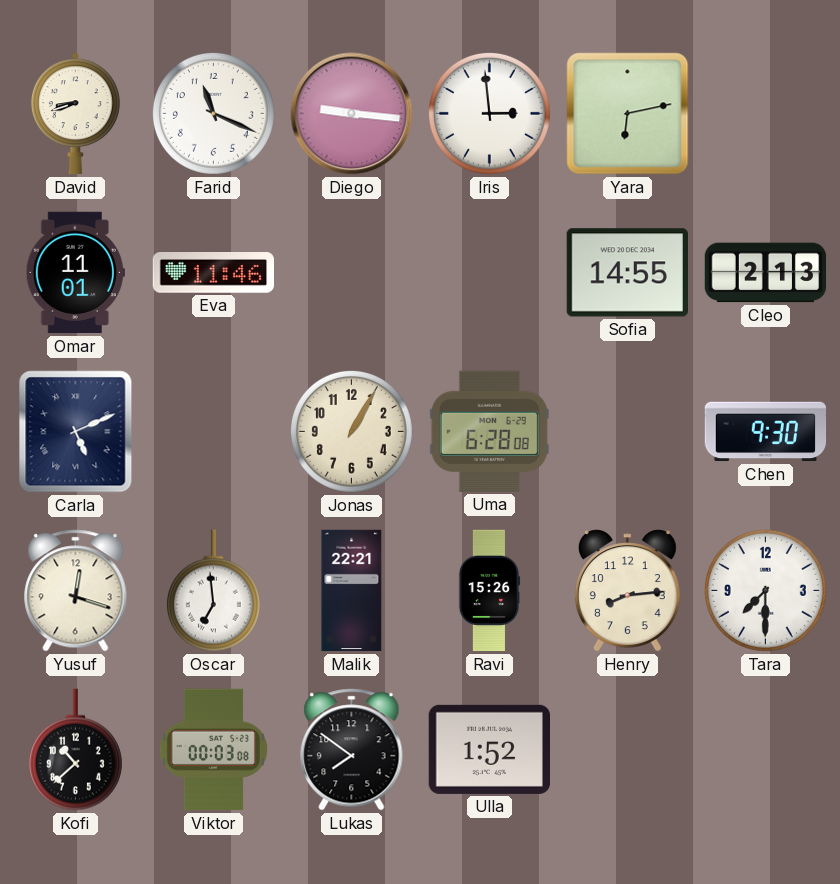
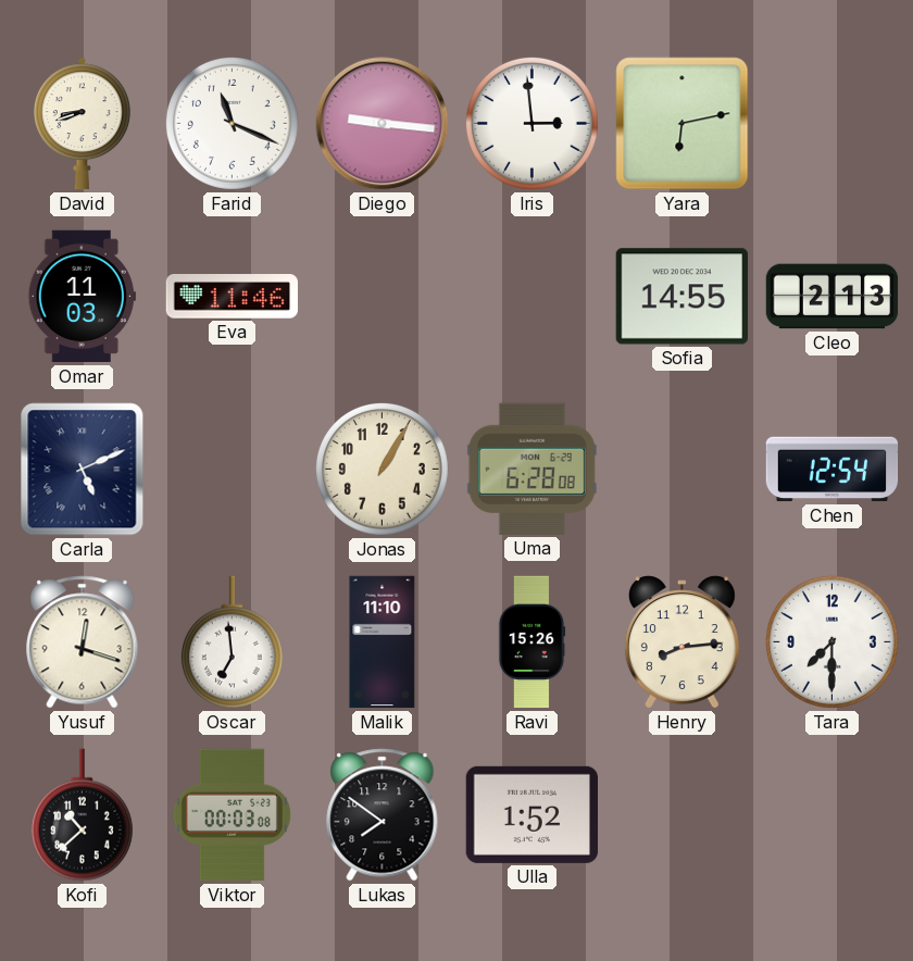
Omar: 11:01 -> 11:03
Chen: 9:30 -> 12:54
Malik: 22:21 -> 11:10
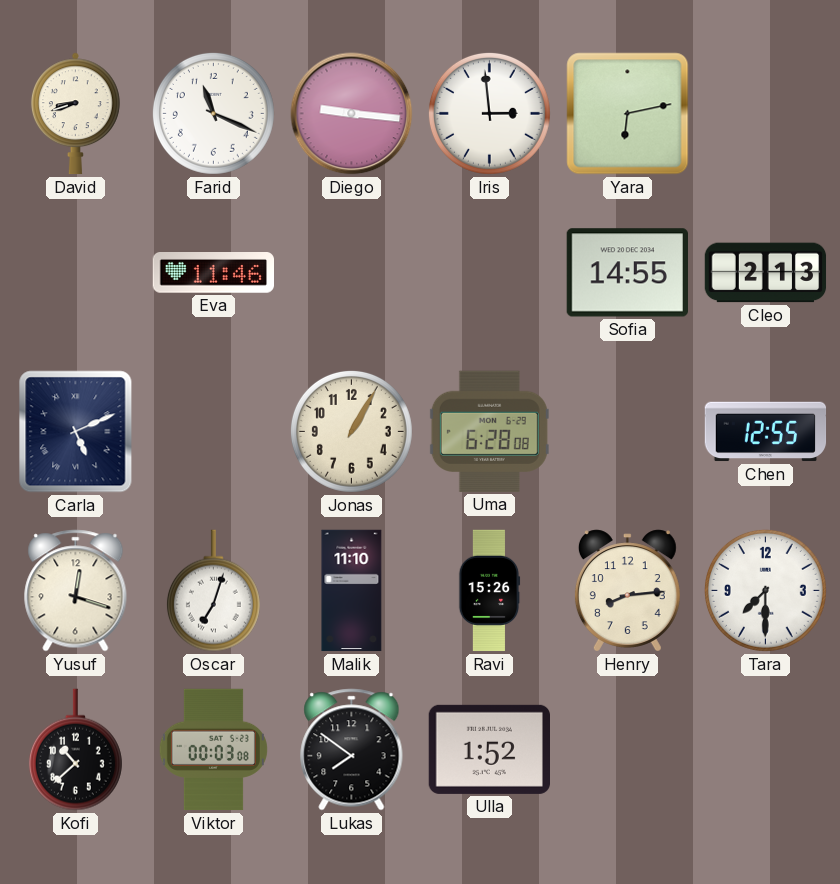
Omar: 11:03 -> none
Chen: 12:54 -> 12:55
Oscar: 6:59 -> 7:03
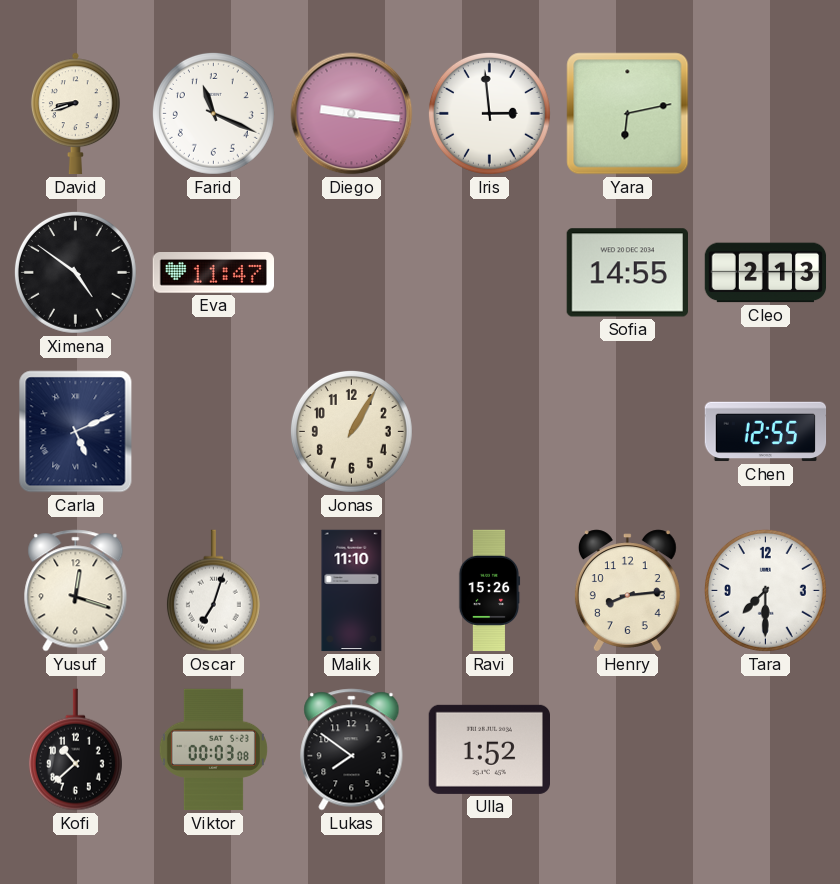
Ximena: none -> 4:51
Eva: 11:46 -> 11:47
Uma: 6:28 -> none
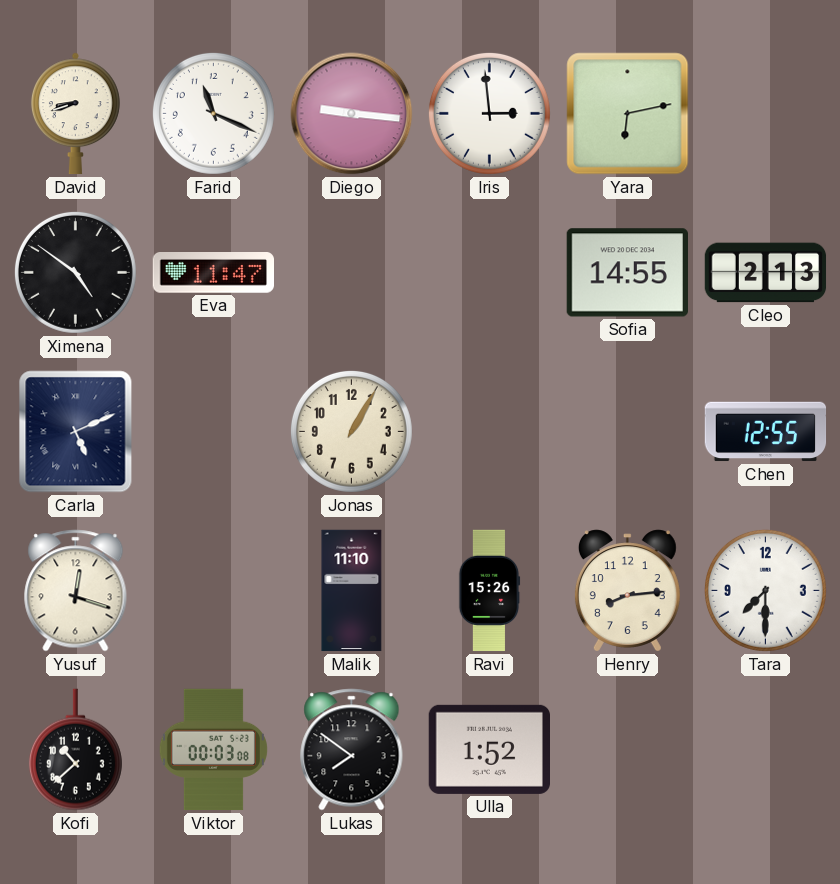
Oscar: 7:03 -> none
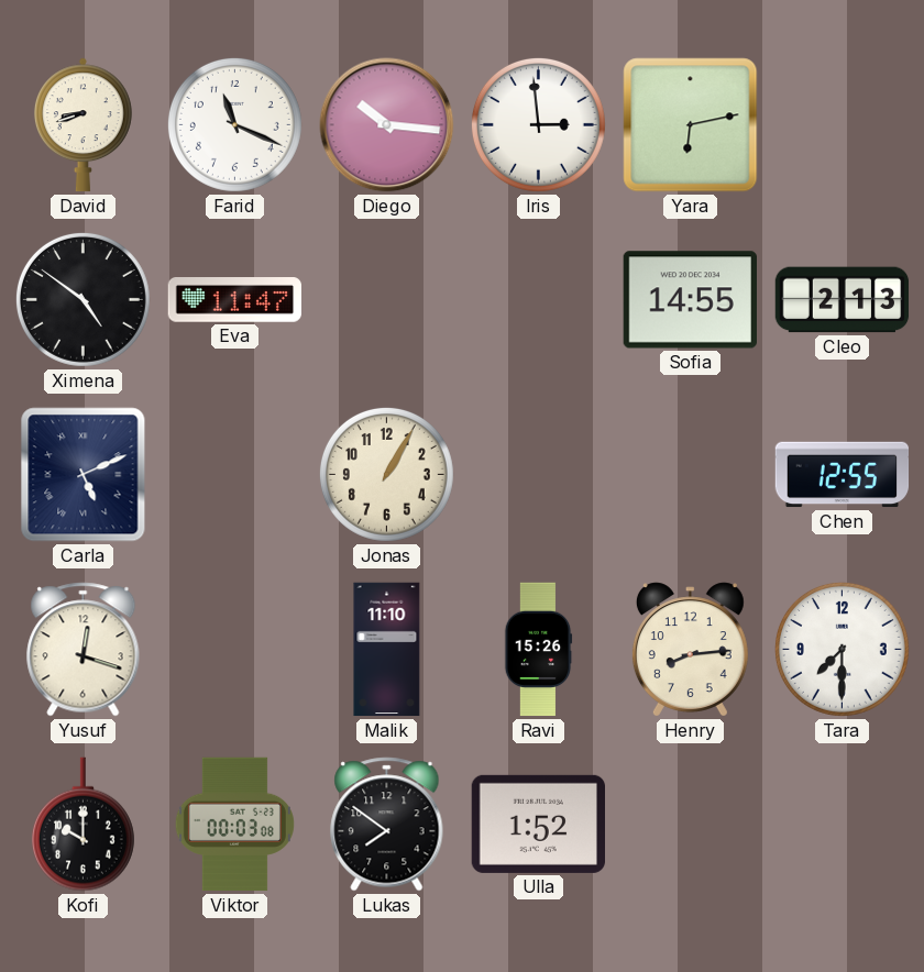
Diego: 9:16 -> 10:16
Kofi: 10:38 -> 10:00
